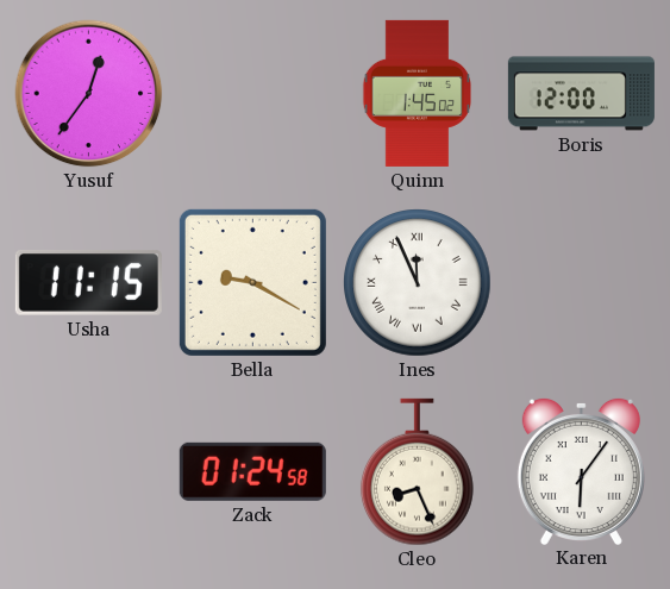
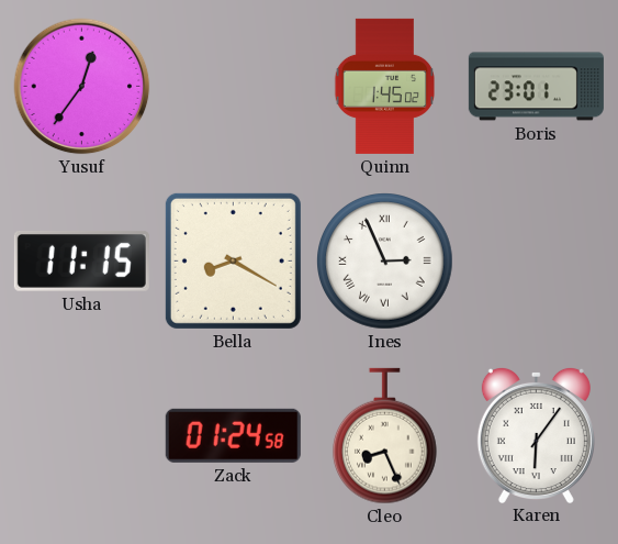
Boris: 12:00 -> 23:01
Bella: 9:20 -> 8:20
Ines: 11:56 -> 2:56
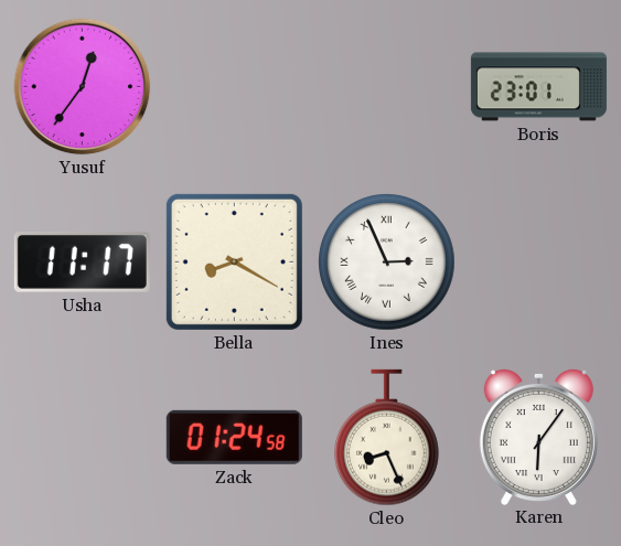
Quinn: 1:45 -> none
Usha: 11:15 -> 11:17
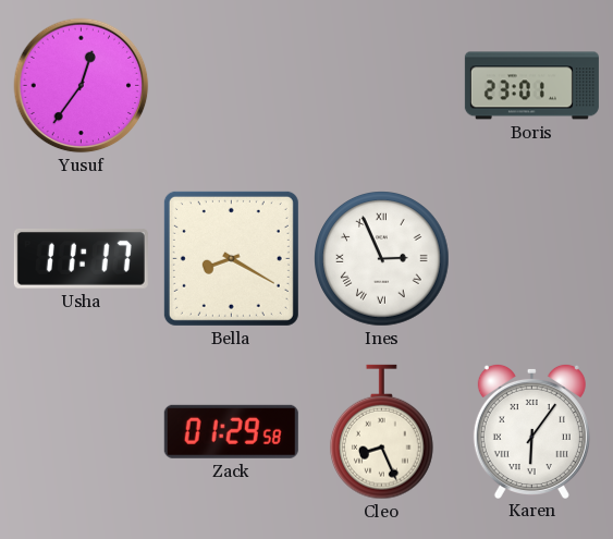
Zack: 01:24 -> 01:29
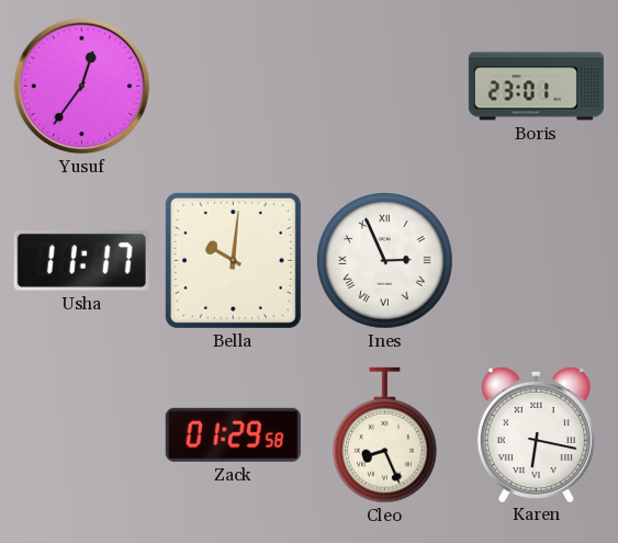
Bella: 8:20 -> 10:01
Karen: 6:06 -> 6:17
